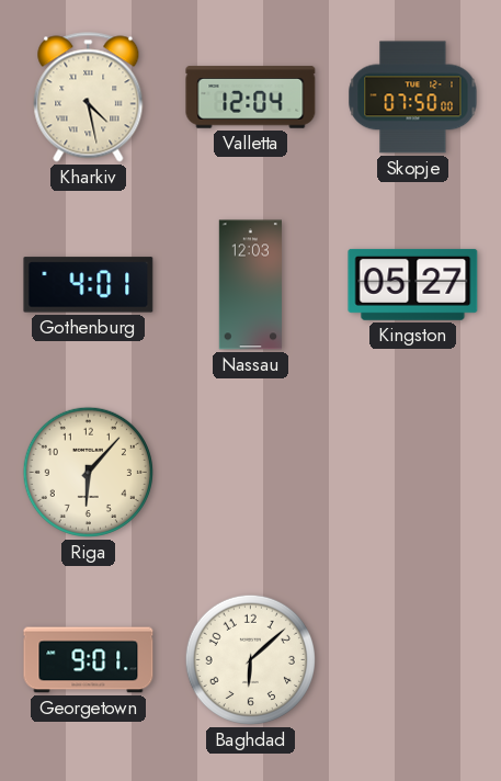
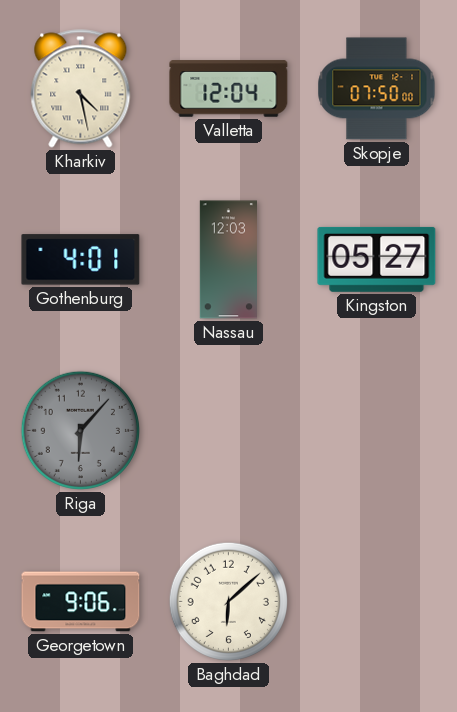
Riga dial: cream -> grey
Georgetown: 9:01 -> 9:06
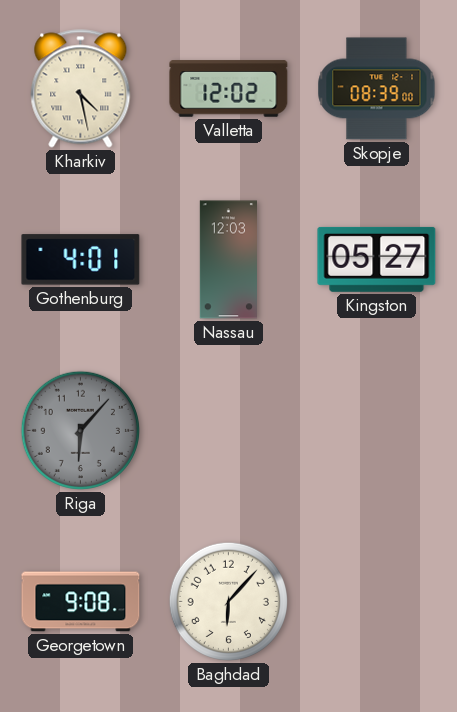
Valletta: 12:04 -> 12:02
Skopje: 07:50 -> 08:39
Georgetown: 9:06 -> 9:08
Baghdad: 6:08 -> 6:07
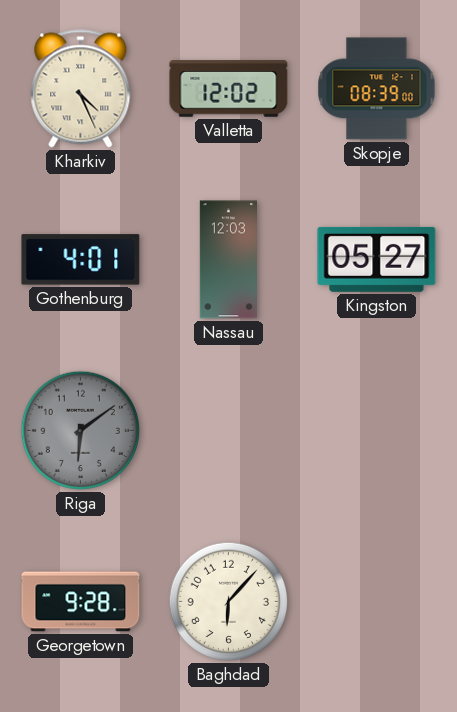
Kharkiv: 4:28 -> 4:26
Riga: 6:07 -> 6:09
Georgetown: 9:08 -> 9:28
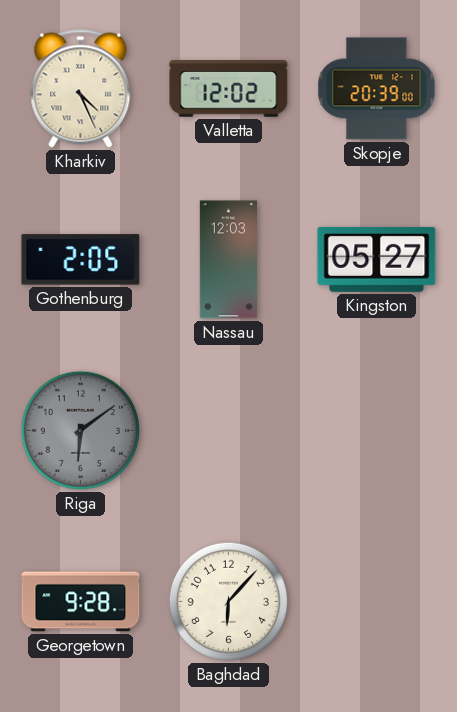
Skopje: 08:39 -> 20:39
Gothenburg: 4:01 -> 2:05
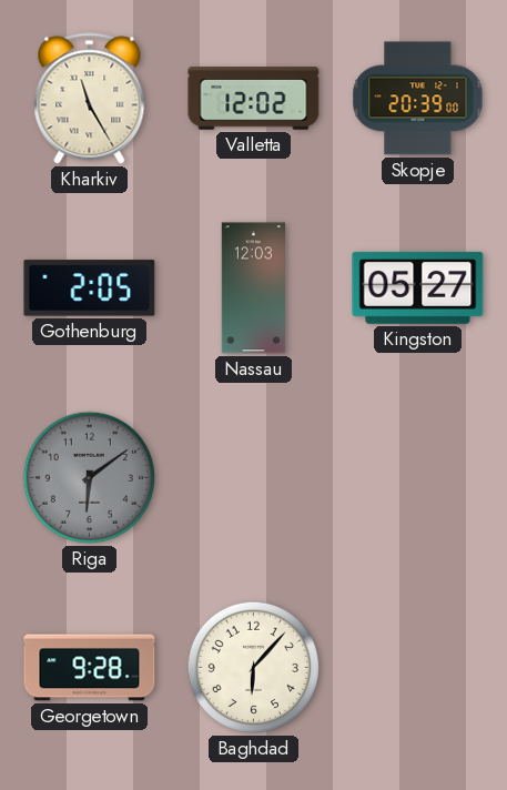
Kharkiv: 4:26 -> 11:25
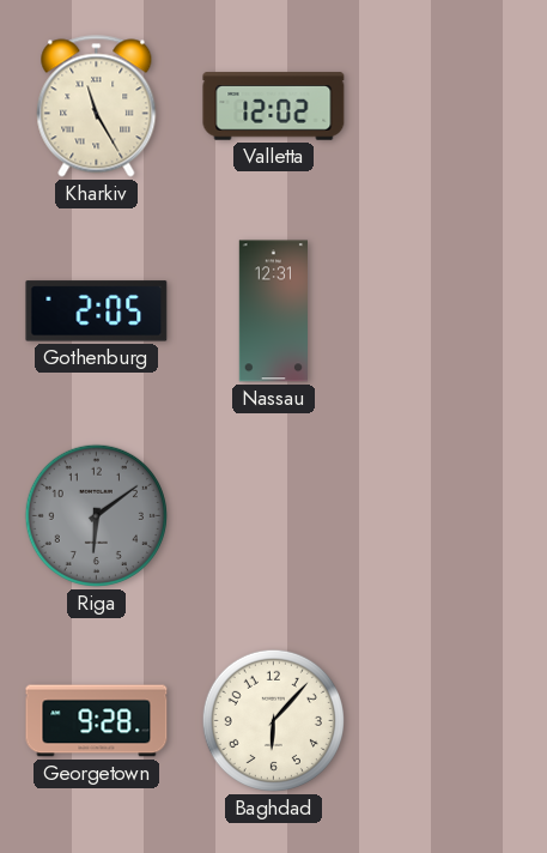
Skopje: 20:39 -> none
Nassau: 12:03 -> 12:31
Kingston: 05:27 -> none
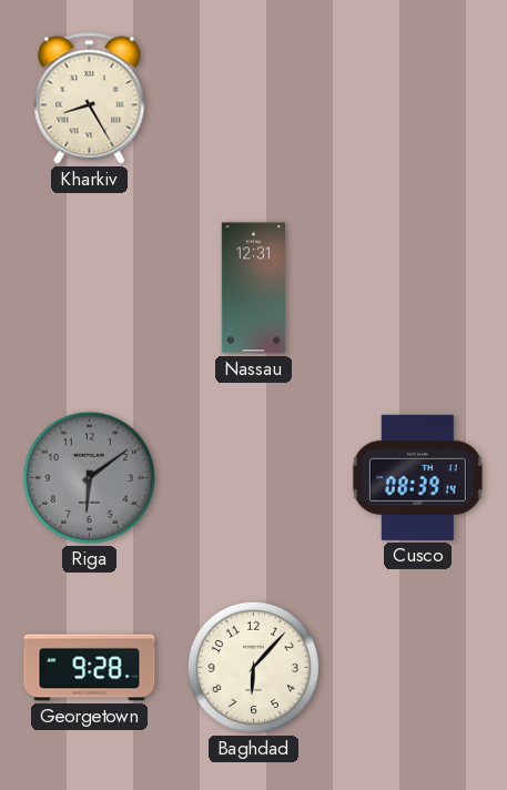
Kharkiv: 11:25 -> 8:25
Valletta: 12:02 -> none
Gothenburg: 2:05 -> none
Cusco: none -> 08:39
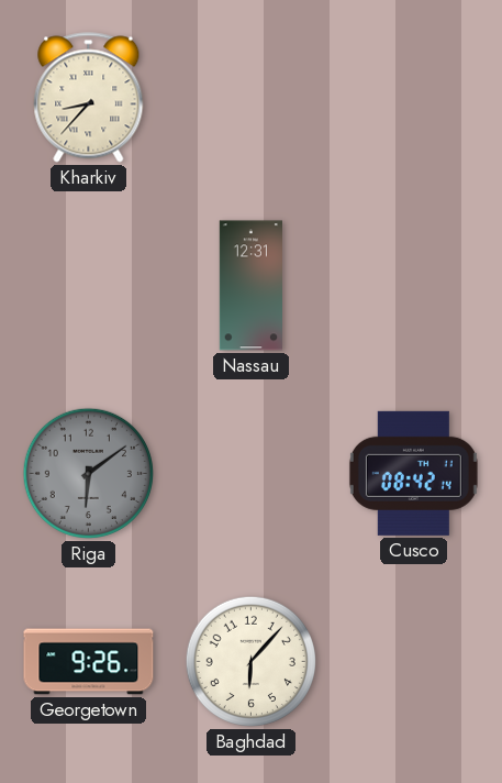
Kharkiv: 8:25 -> 8:37
Cusco: 08:39 -> 08:42
Georgetown: 9:28 -> 9:26
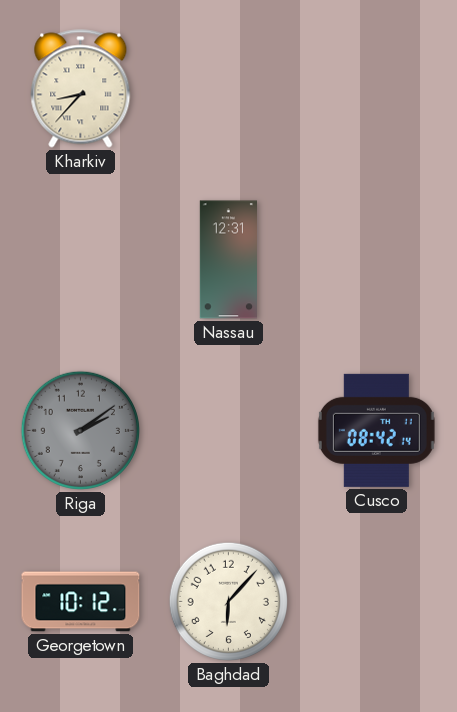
Riga: 6:09 -> 2:09
Georgetown: 9:26 -> 10:12
